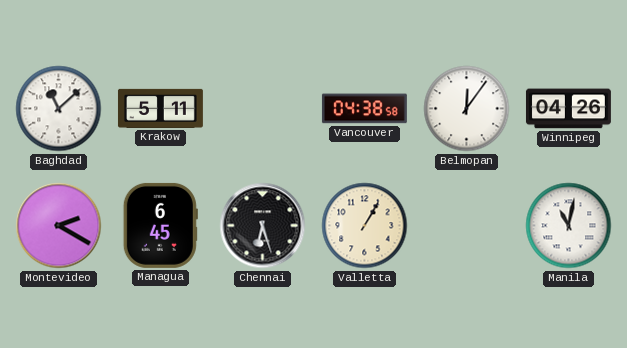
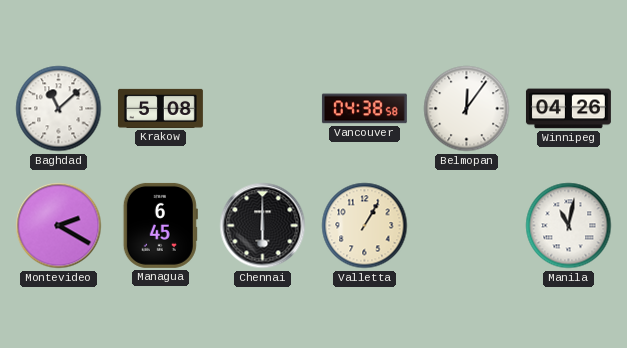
Krakow: 5:11 -> 5:08
Chennai: 6:27 -> 6:00
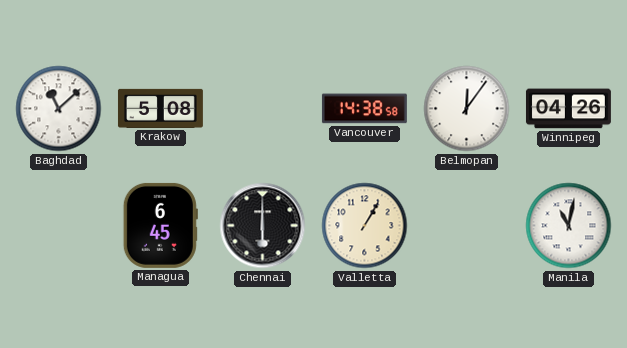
Vancouver: 04:38 -> 14:38
Montevideo: 2:20 -> none
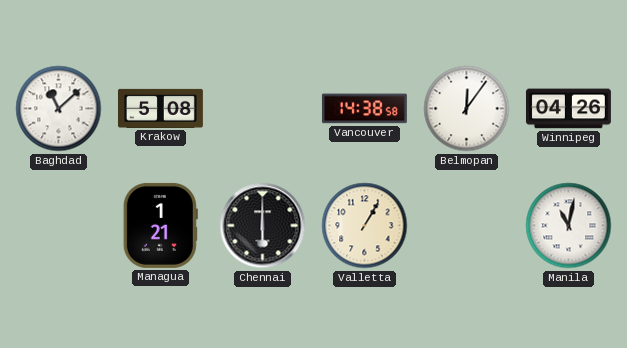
Managua: 6:45 -> 1:21
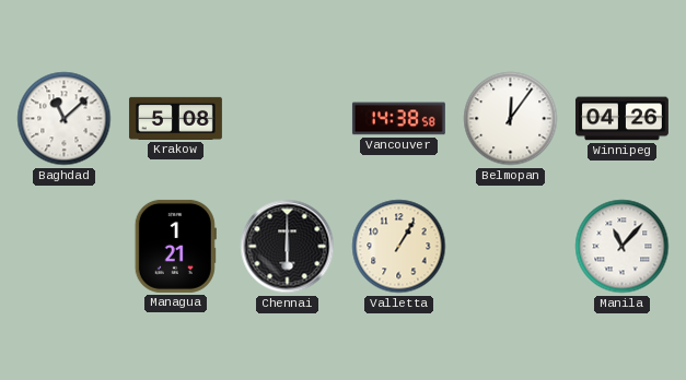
Manila: 11:02 -> 11:07
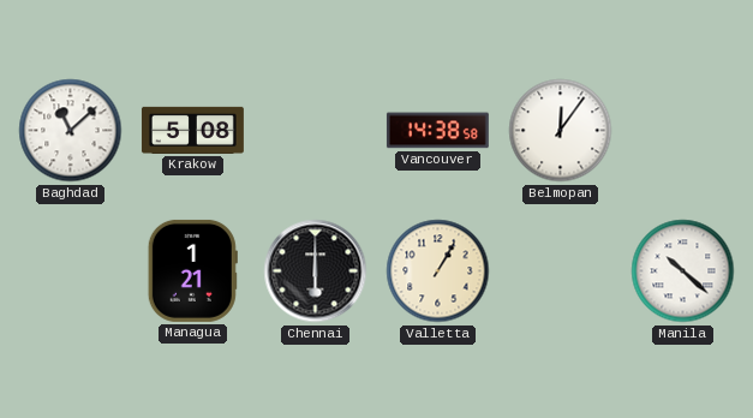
Winnipeg: 04:26 -> none
Manila: 11:07 -> 10:22
